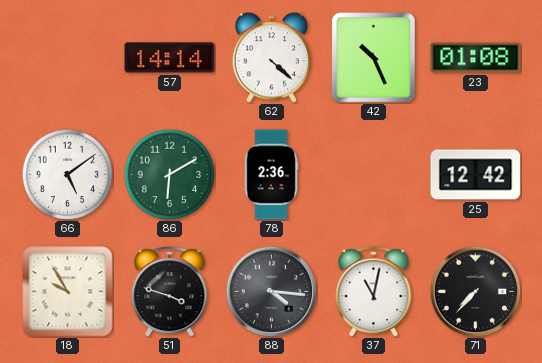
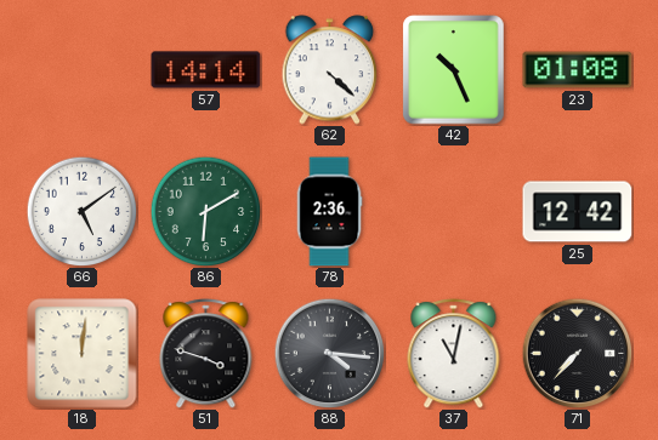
18: 9:55 -> 12:01
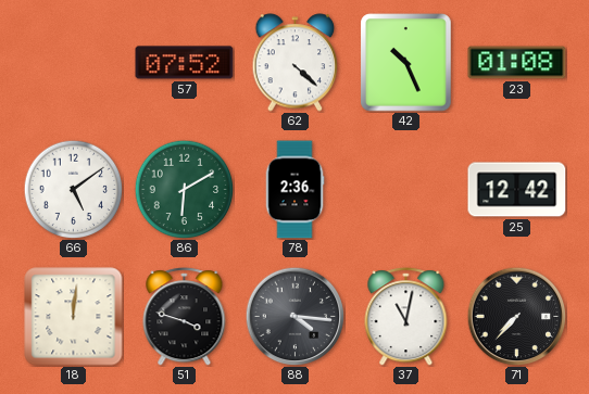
57: 14:14 -> 07:52
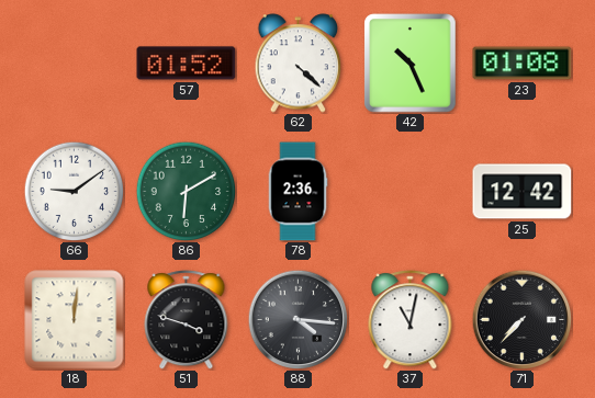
57: 07:52 -> 01:52
66: 5:09 -> 9:09
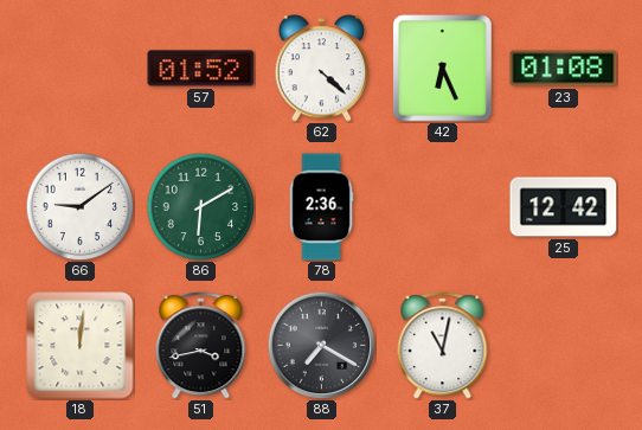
42: 10:26 -> 6:26
51: 3:48 -> 3:43
88: 4:16 -> 7:20
71: 7:37 -> none
